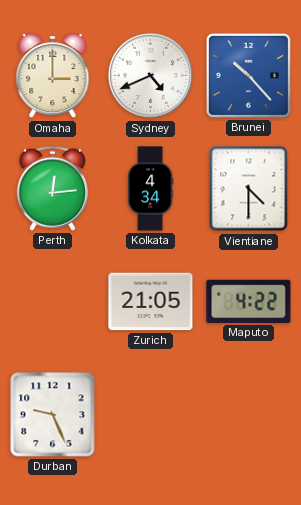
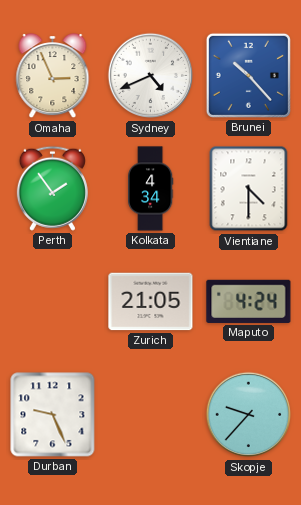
Omaha: 3:00 -> 2:56
Perth: 12:14 -> 1:54
Maputo: 4:22 -> 4:24
Skopje: none -> 9:37
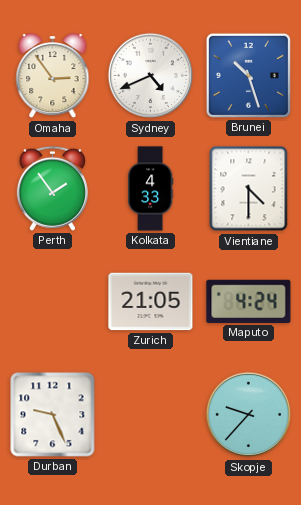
Omaha: 2:56 -> 2:54
Brunei: 10:23 -> 10:27
Kolkata: 4:34 -> 4:33
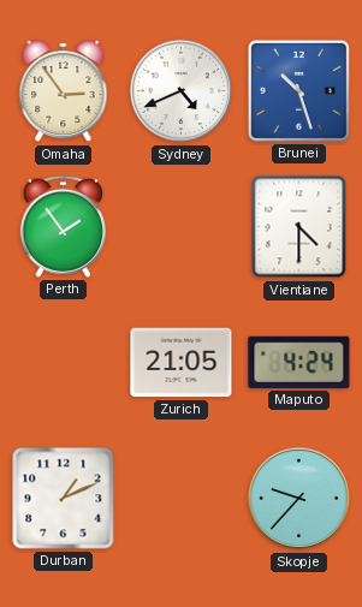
Kolkata: 4:33 -> none
Durban: 9:26 -> 1:11
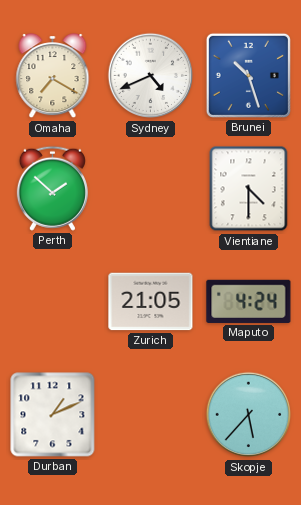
Omaha: 2:54 -> 7:20
Perth: 1:54 -> 1:52
Skopje: 9:37 -> 5:37
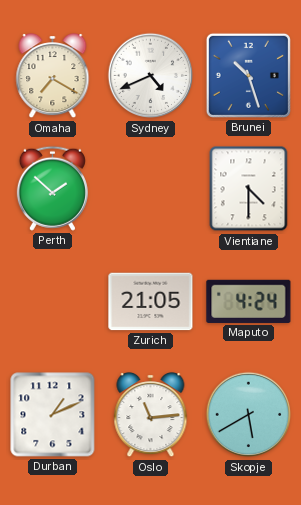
Oslo: none -> 11:14
Skopje: 5:37 -> 5:40
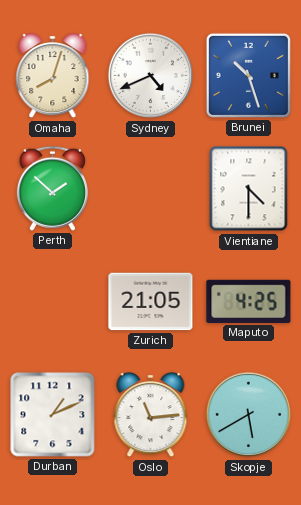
Omaha: 7:20 -> 8:03
Maputo: 4:24 -> 4:25
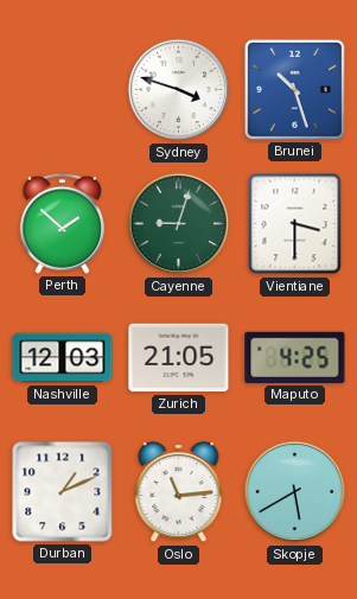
Omaha: 8:03 -> none
Sydney: 4:41 -> 3:48
Cayenne: none -> 9:03
Vientiane: 4:30 -> 3:30
Nashville: none -> 12:03
